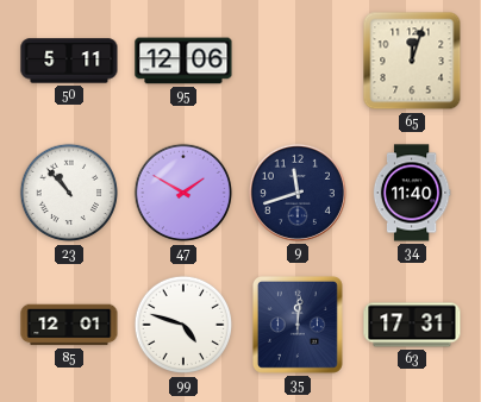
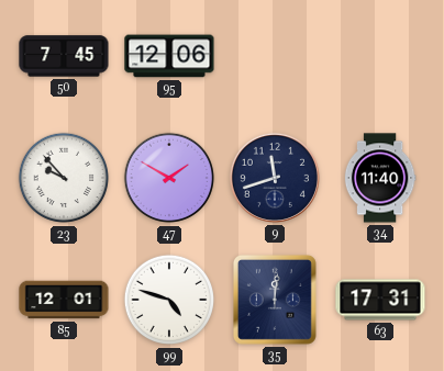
50: 5:11 -> 7:45
65: 12:03 -> none
23: 10:53 -> 9:53
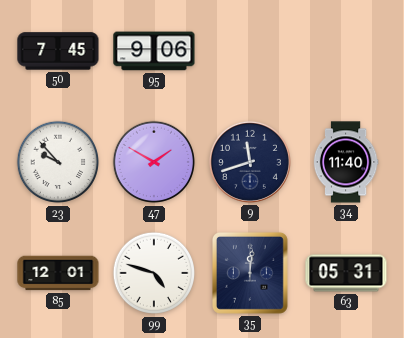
95: 12:06 -> 9:06
63: 17:31 -> 05:31
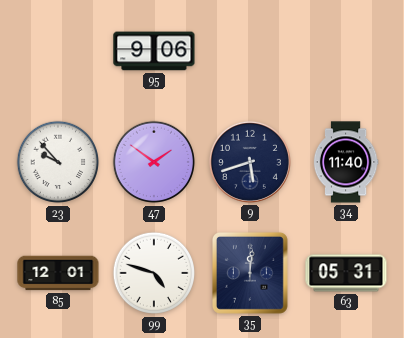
50: 7:45 -> none
47: 1:50 -> 1:51
9: 11:42 -> 5:42
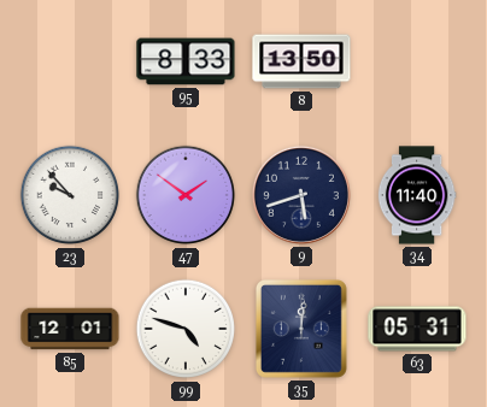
95: 9:06 -> 8:33
8: none -> 13:50
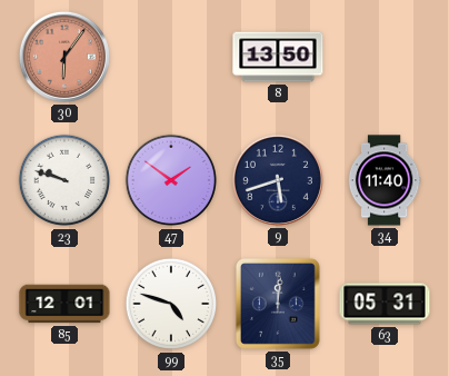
30: none -> 6:06
95: 8:33 -> none
23: 9:53 -> 9:48
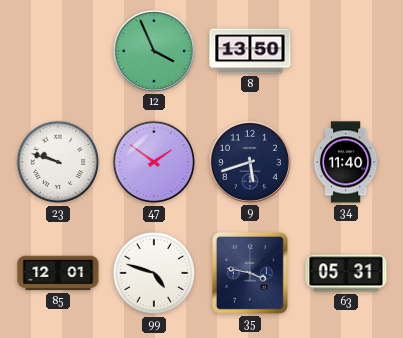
30: 6:06 -> none
12: none -> 3:56
35: 12:01 -> 3:47
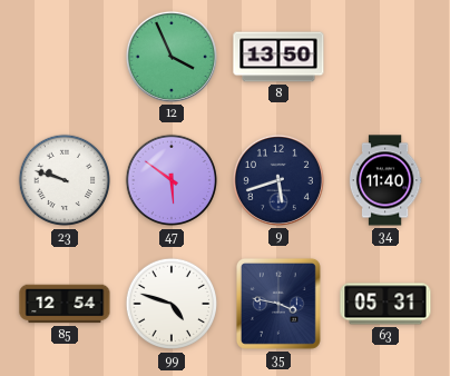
47: 1:51 -> 5:51
85: 12:01 -> 12:54
